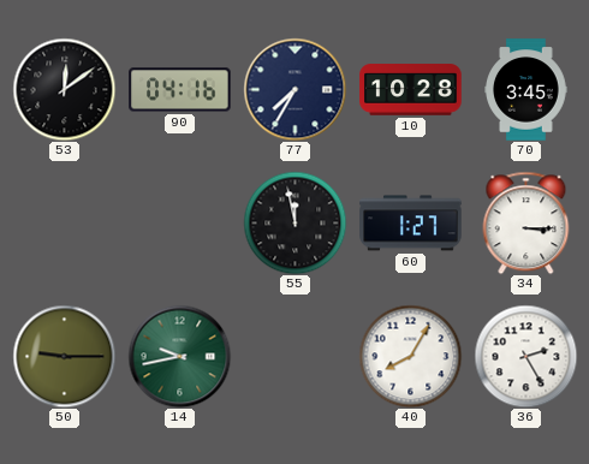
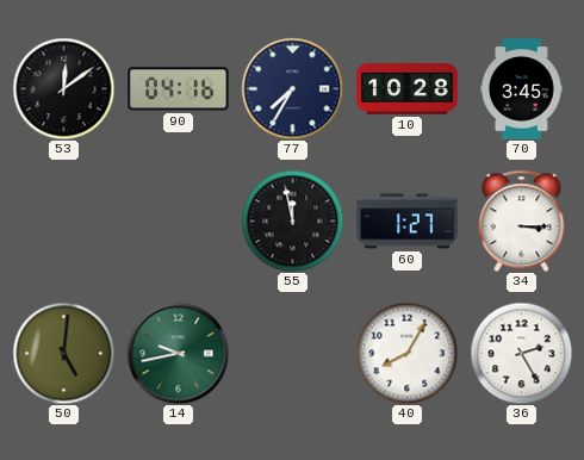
50: 9:15 -> 5:01
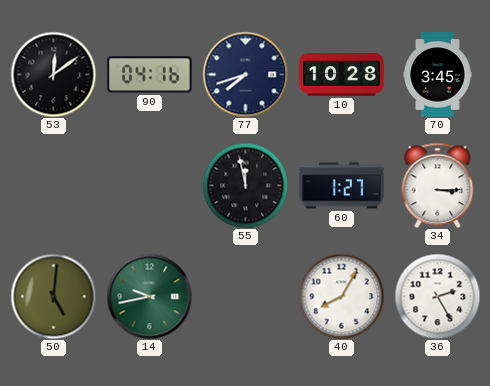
77: 7:35 -> 7:42
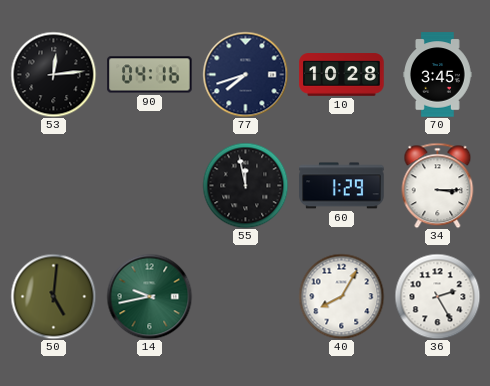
53: 12:09 -> 12:14
60: 1:27 -> 1:29
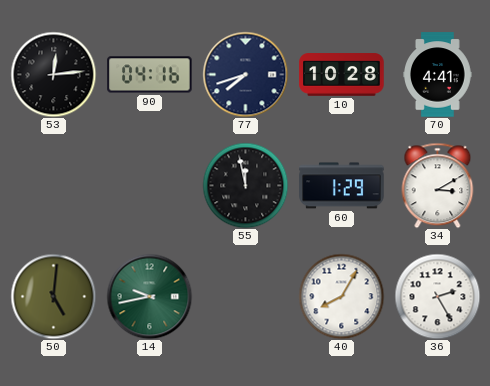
70: 3:45 -> 4:41
34: 3:15 -> 3:10
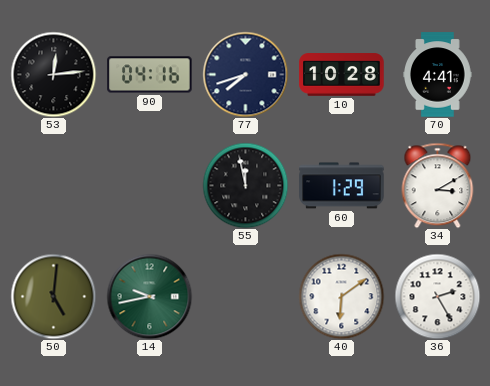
40: 8:05 -> 6:09
